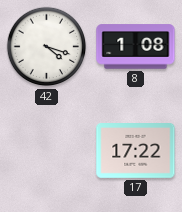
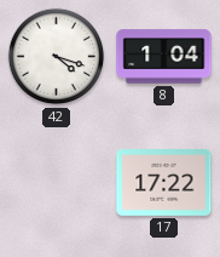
8: 1:08 -> 1:04
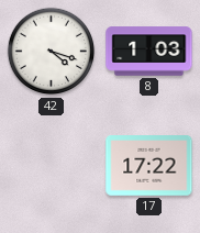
8: 1:04 -> 1:03
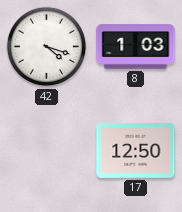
17: 17:22 -> 12:50
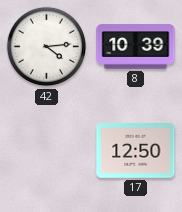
42: 4:18 -> 4:14
8: 1:03 -> 10:39
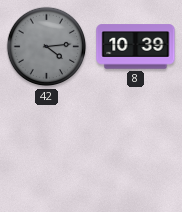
42 dial: white -> grey
17: 12:50 -> none
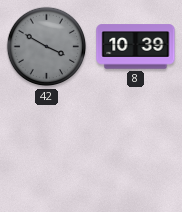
42: 4:14 -> 3:50
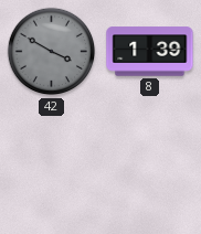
8: 10:39 -> 1:39
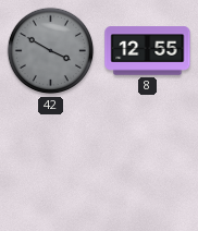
8: 1:39 -> 12:55
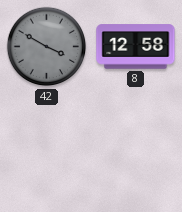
8: 12:55 -> 12:58
